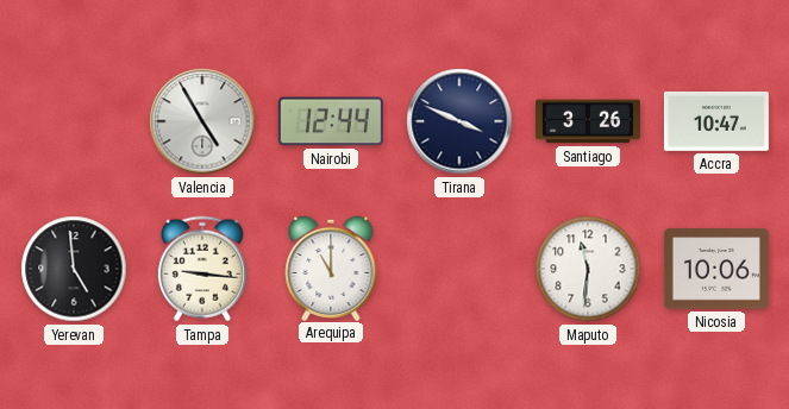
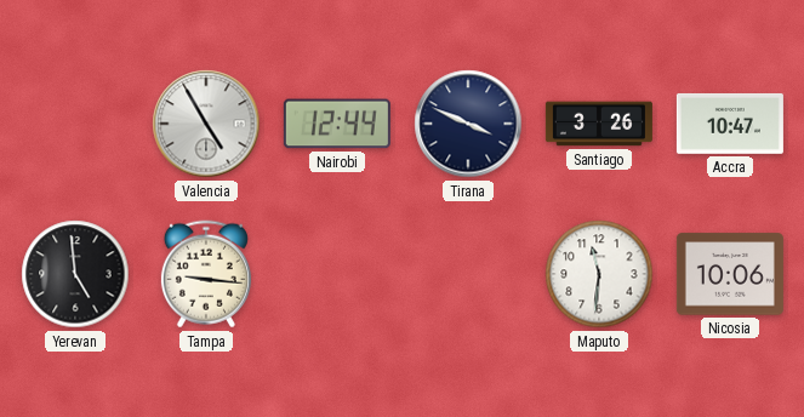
Arequipa: 11:00 -> none
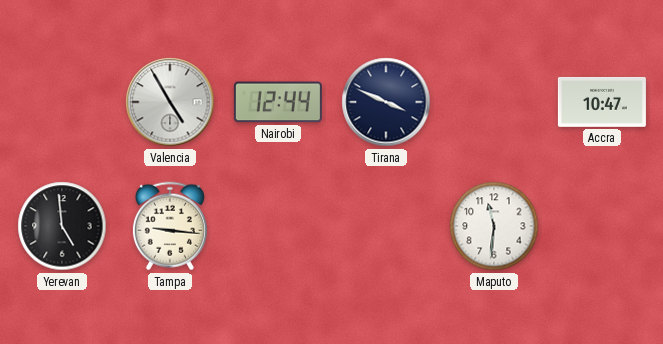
Santiago: 3:26 -> none
Nicosia: 10:06 -> none
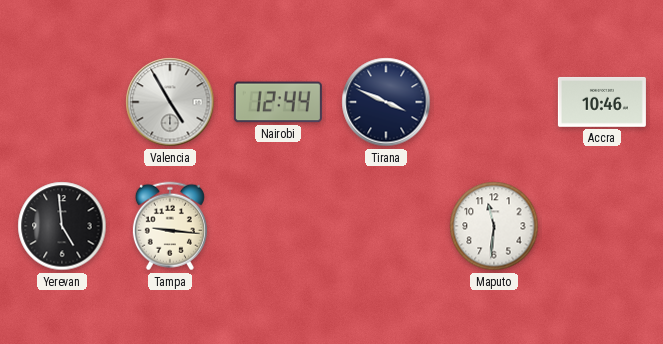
Accra: 10:47 -> 10:46
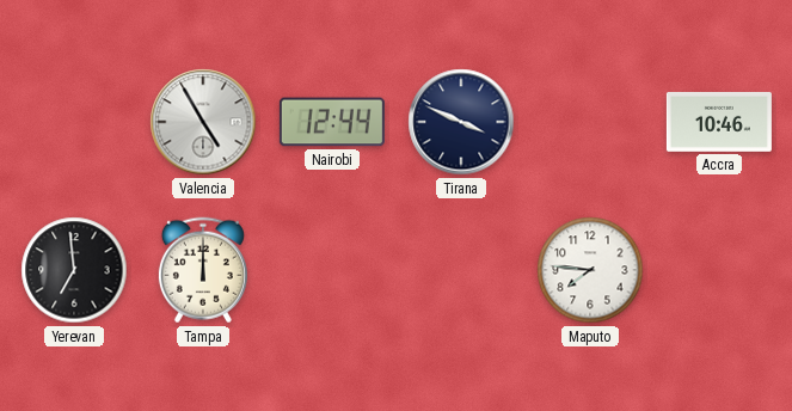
Yerevan: 4:59 -> 6:59
Tampa: 9:16 -> 12:00
Maputo: 11:31 -> 7:46
